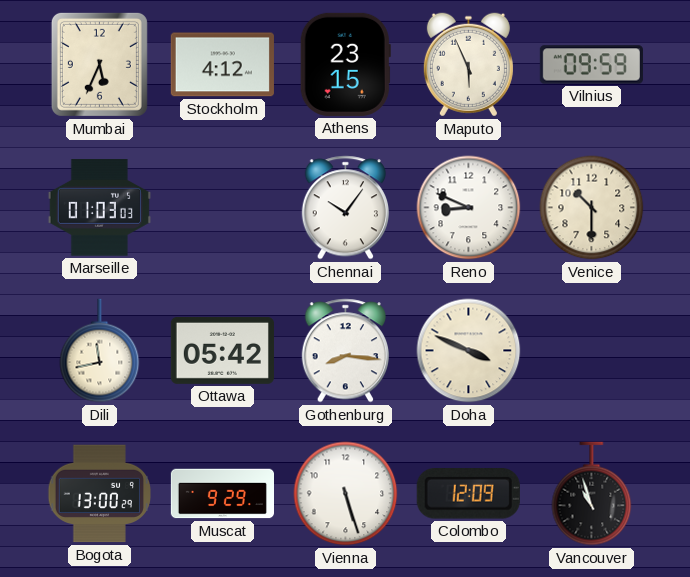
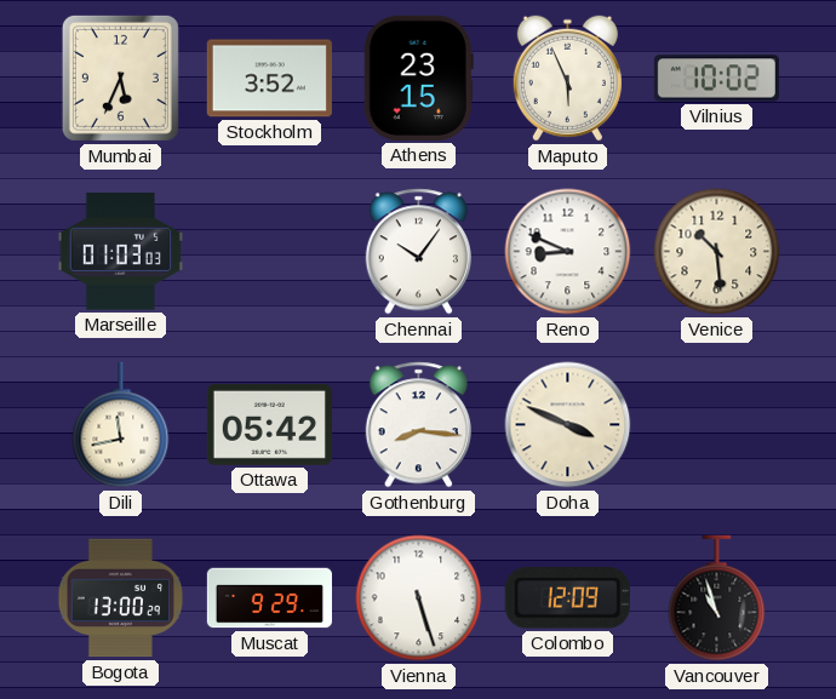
Stockholm: 4:12 -> 3:52
Vilnius: 09:59 -> 10:02
Venice: 10:30 -> 10:29
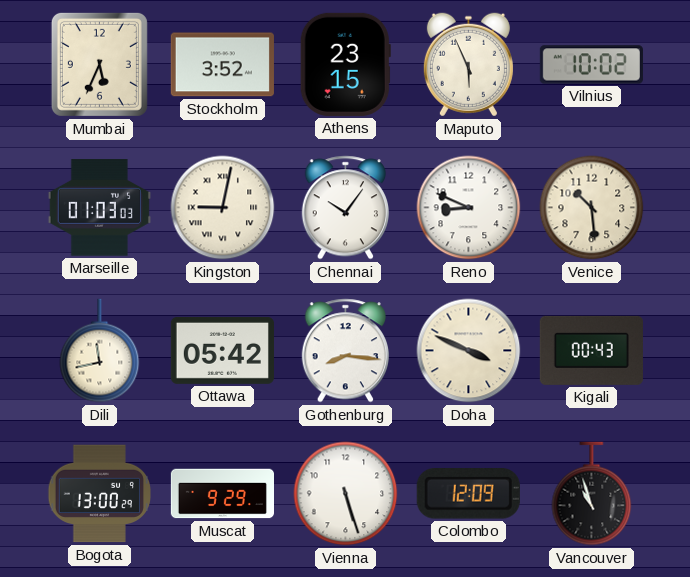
Kingston: none -> 9:02
Kigali: none -> 00:43
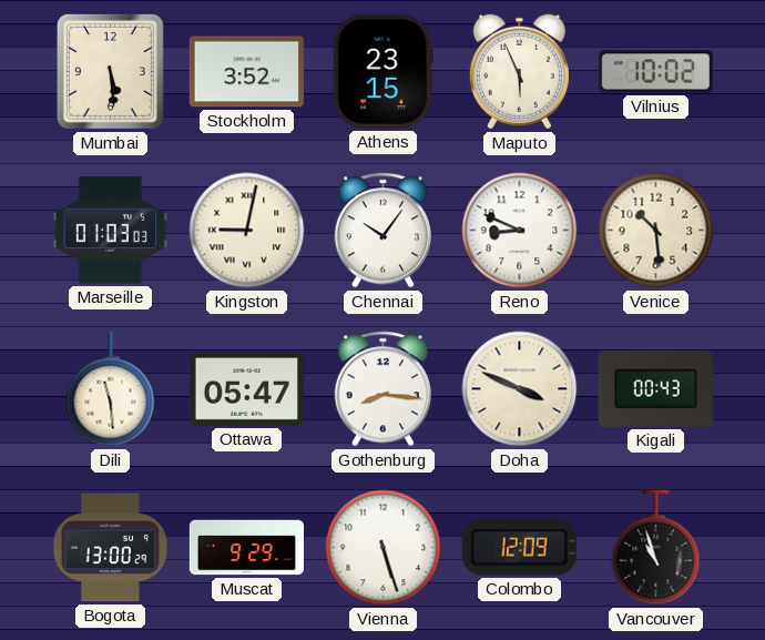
Mumbai: 5:34 -> 5:29
Dili: 11:43 -> 11:29
Ottawa: 05:42 -> 05:47
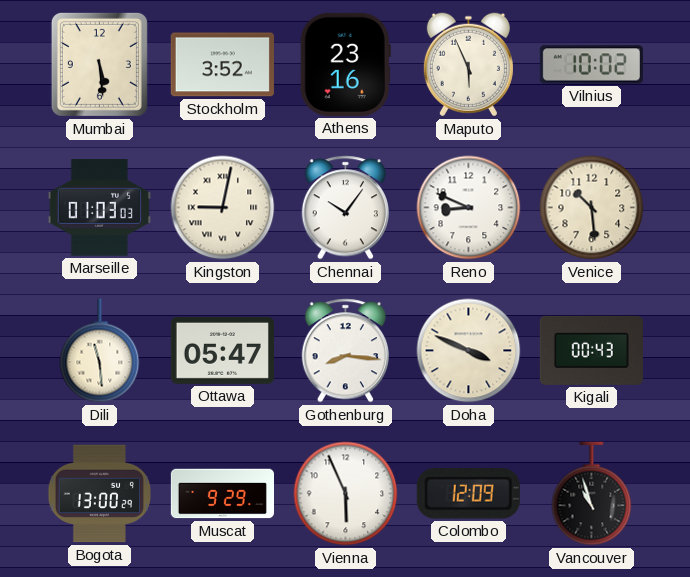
Athens: 23:15 -> 23:16
Vienna: 5:27 -> 5:56
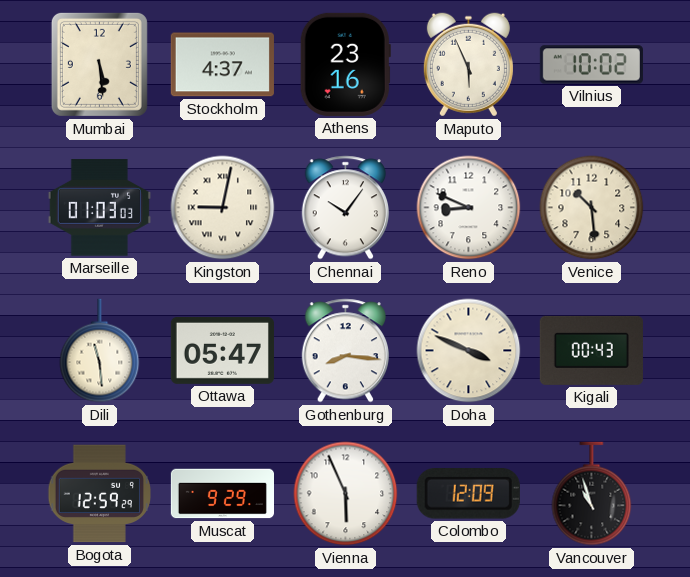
Stockholm: 3:52 -> 4:37
Bogota: 13:00 -> 12:59
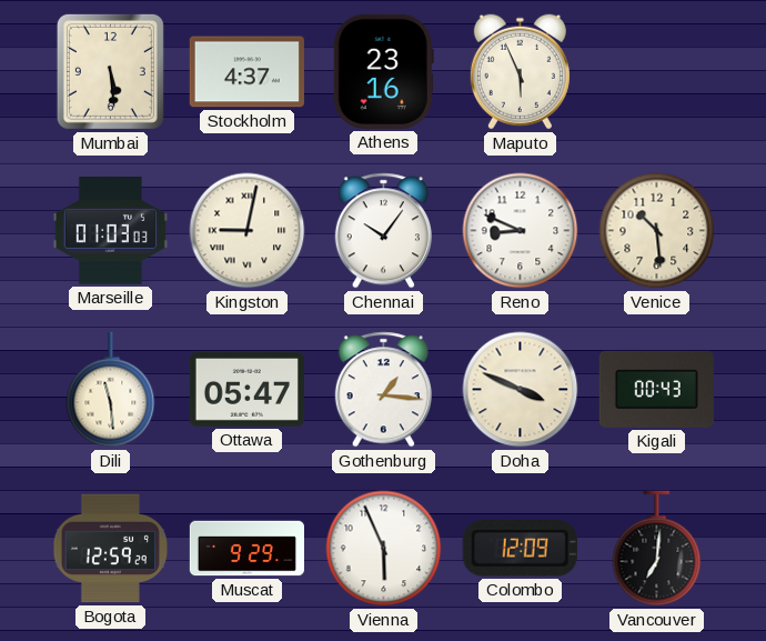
Vilnius: 10:02 -> none
Gothenburg: 8:16 -> 1:16
Vancouver: 10:57 -> 7:01
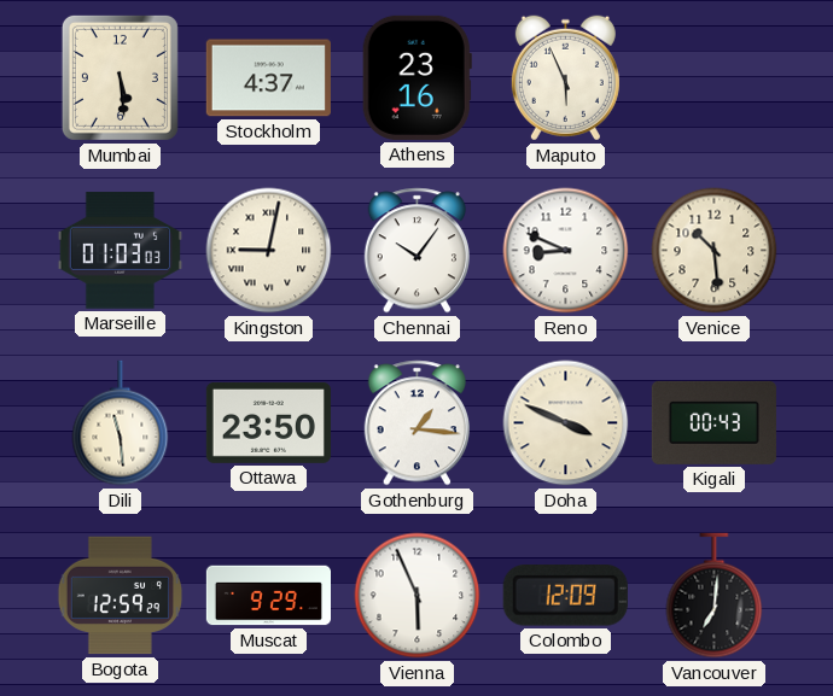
Ottawa: 05:47 -> 23:50
